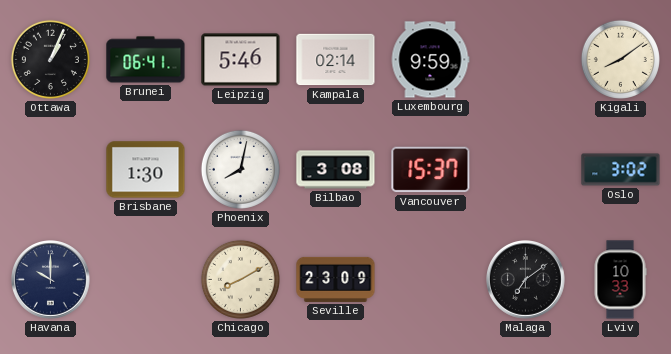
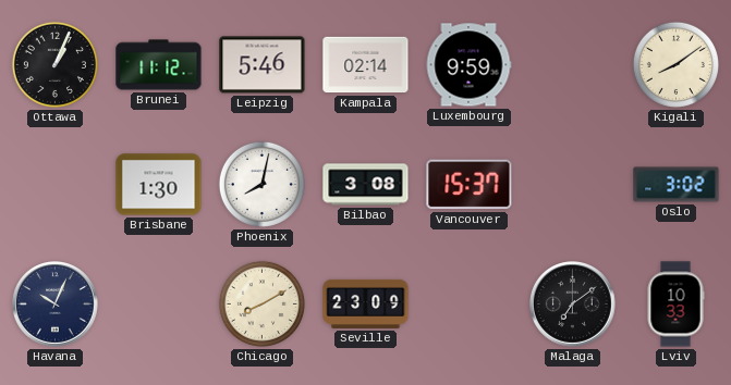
Brunei: 06:41 -> 11:12
Havana: 10:00 -> 10:04
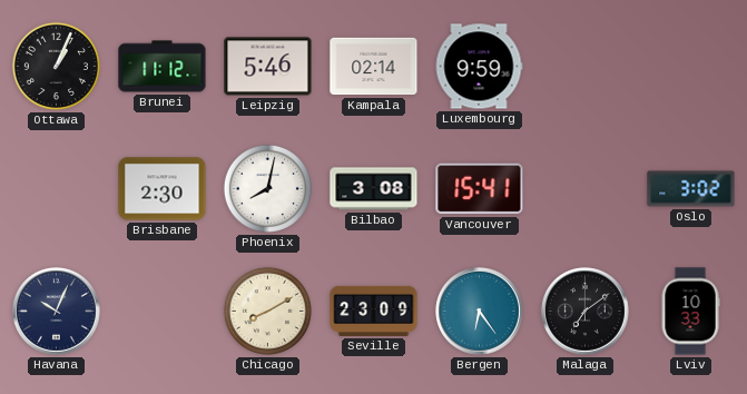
Kigali: 8:09 -> none
Brisbane: 1:30 -> 2:30
Vancouver: 15:37 -> 15:41
Bergen: none -> 6:24
